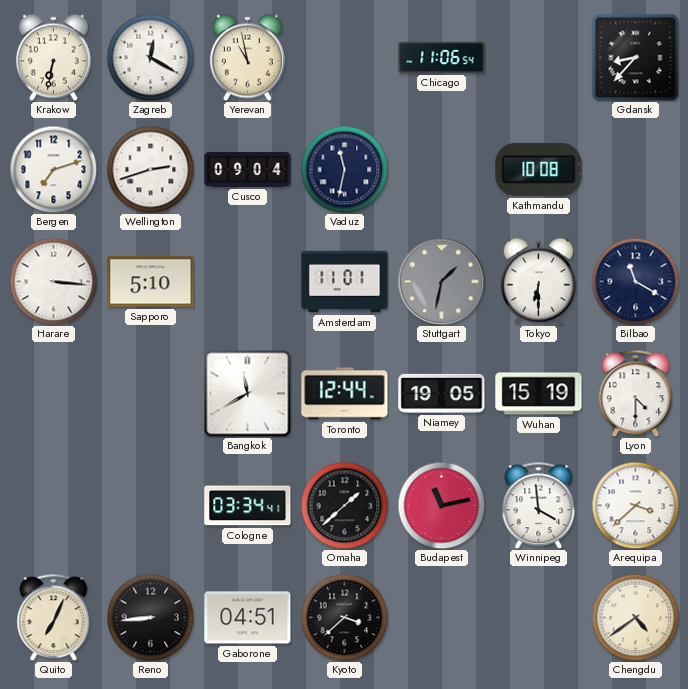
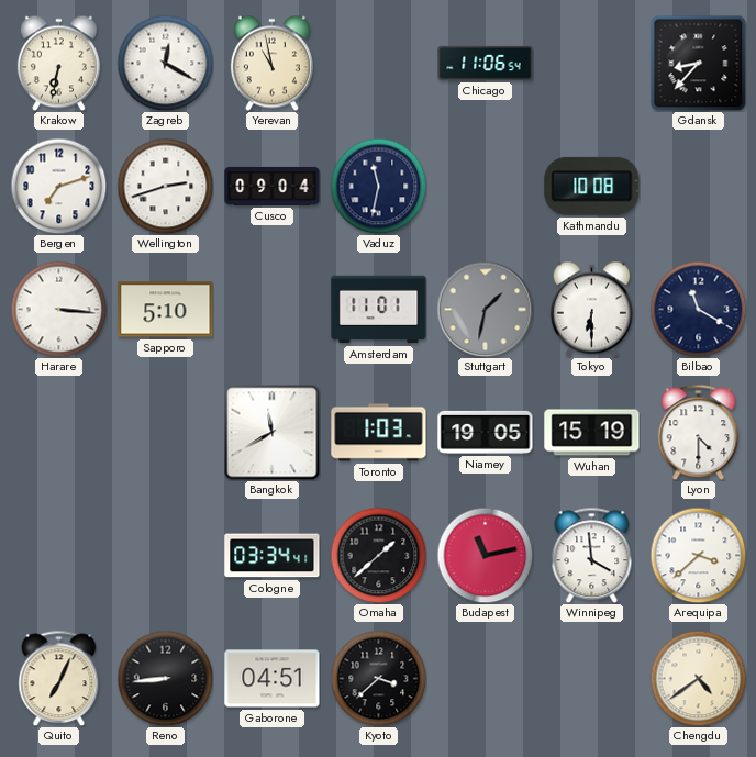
Toronto: 12:44 -> 1:03
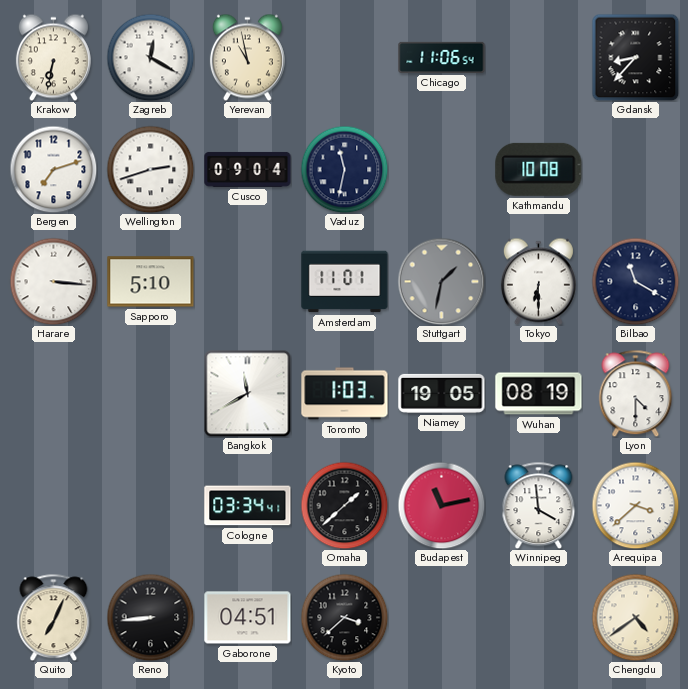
Wuhan: 15:19 -> 08:19
